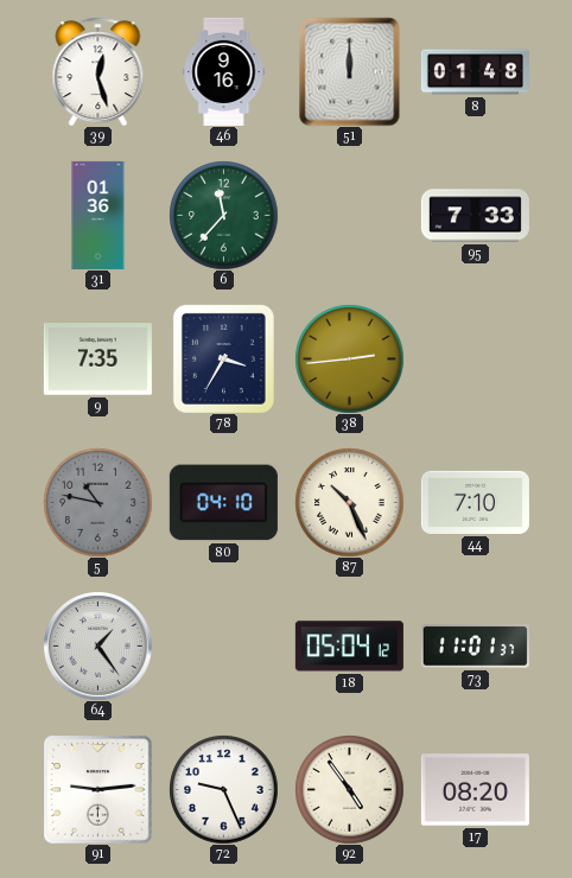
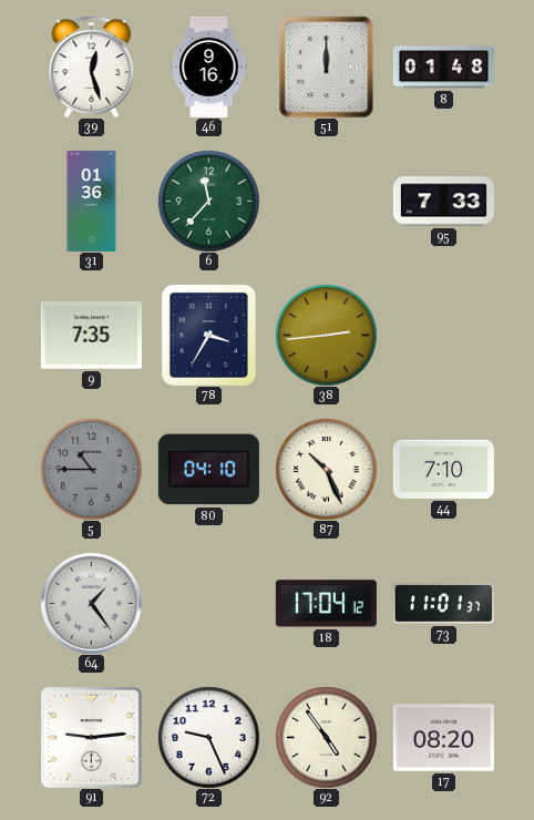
5: 10:47 -> 10:45
18: 05:04 -> 17:04
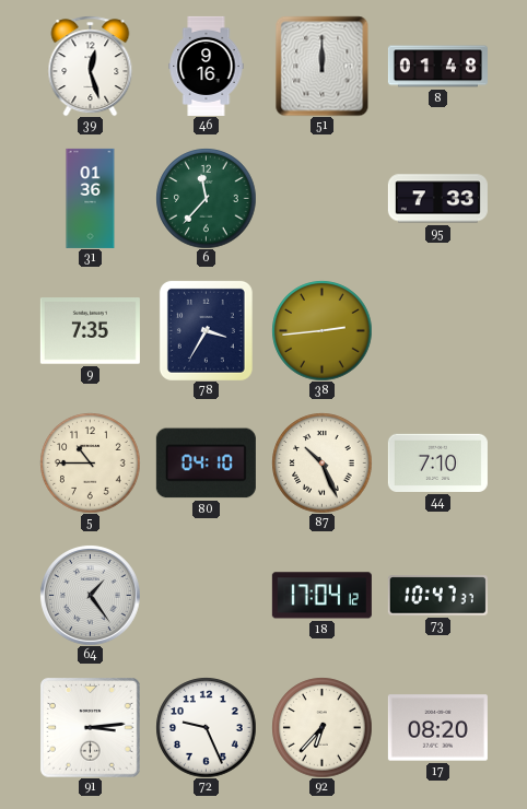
5 dial: grey -> cream
73: 11:01 -> 10:47
91: 9:14 -> 3:14
92: 4:54 -> 6:37
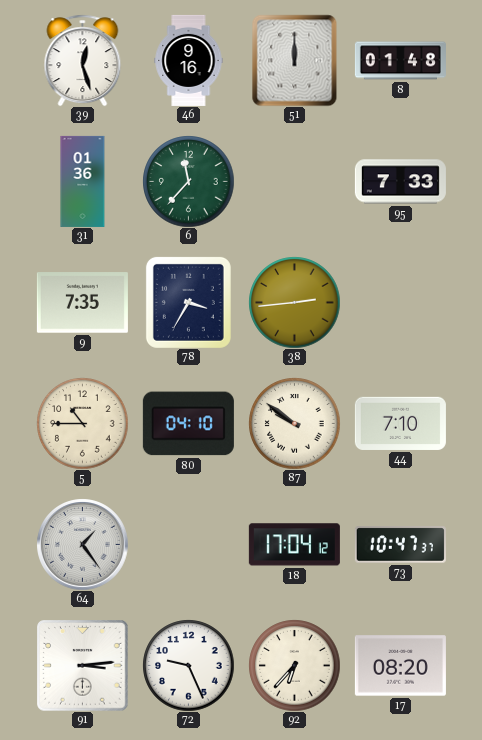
87: 10:26 -> 9:51
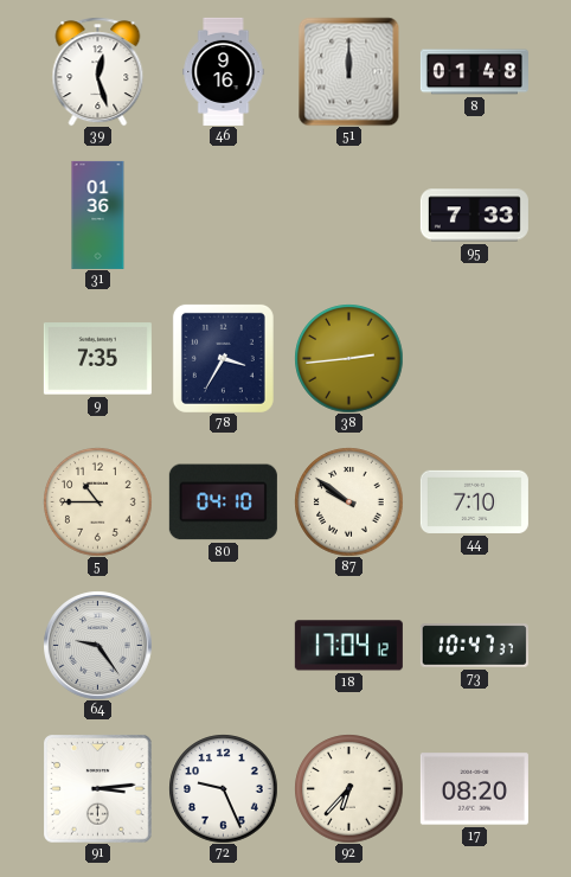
6: 11:37 -> none
64: 1:24 -> 9:24
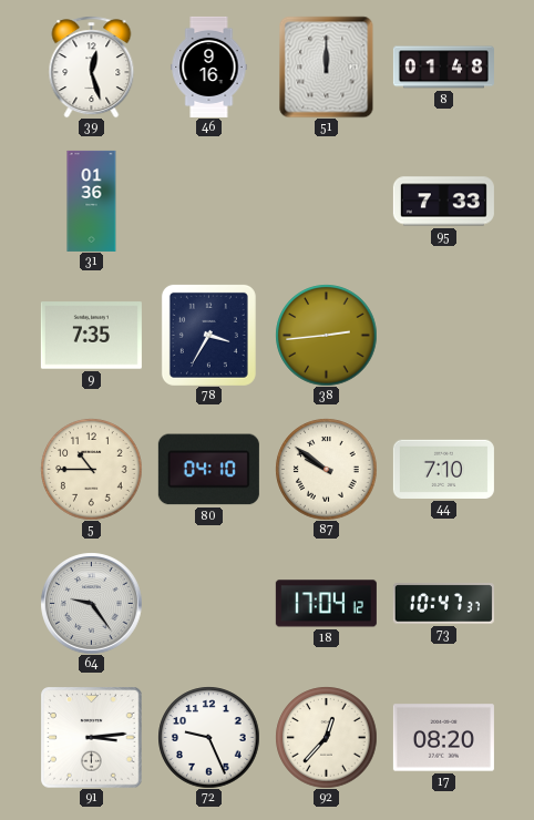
92: 6:37 -> 12:37
